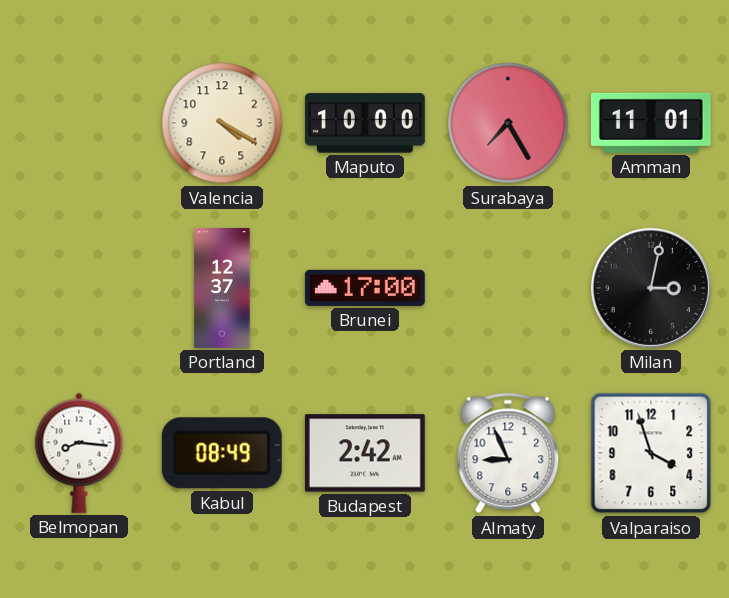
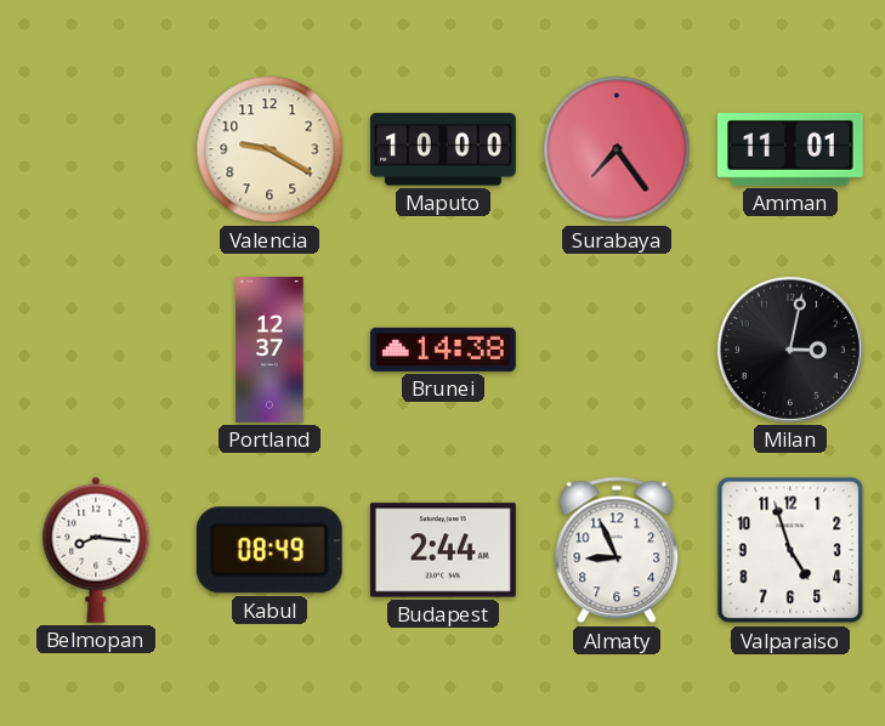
Valencia: 4:20 -> 9:20
Surabaya: 7:25 -> 7:24
Brunei: 17:00 -> 14:38
Budapest: 2:42 -> 2:44
Valparaiso: 3:57 -> 4:57
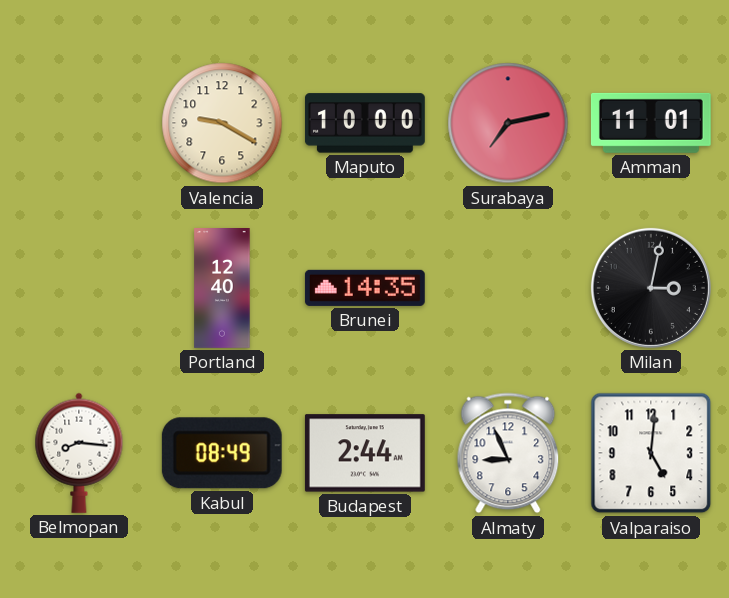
Surabaya: 7:24 -> 7:13
Portland: 12:37 -> 12:40
Brunei: 14:38 -> 14:35
Valparaiso: 4:57 -> 5:01
